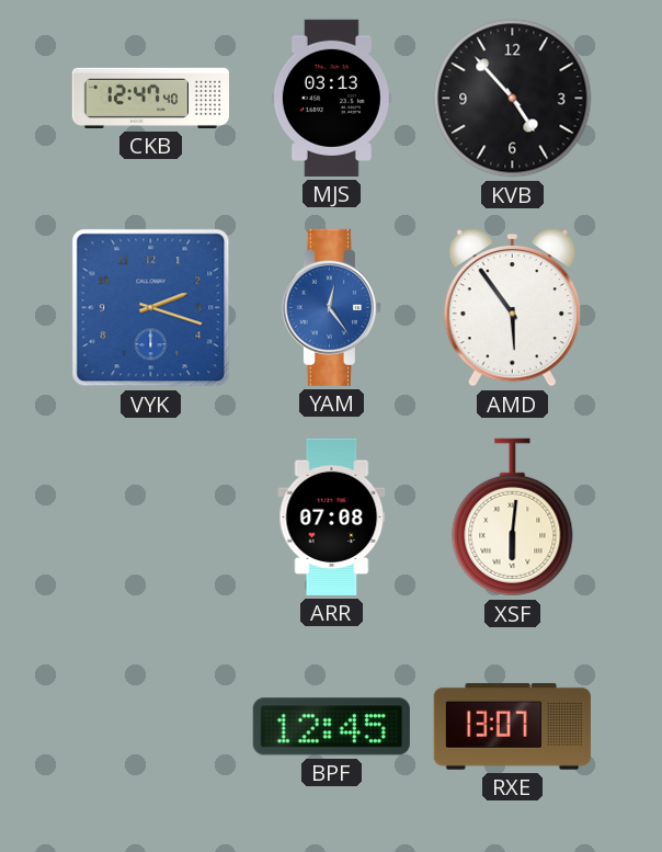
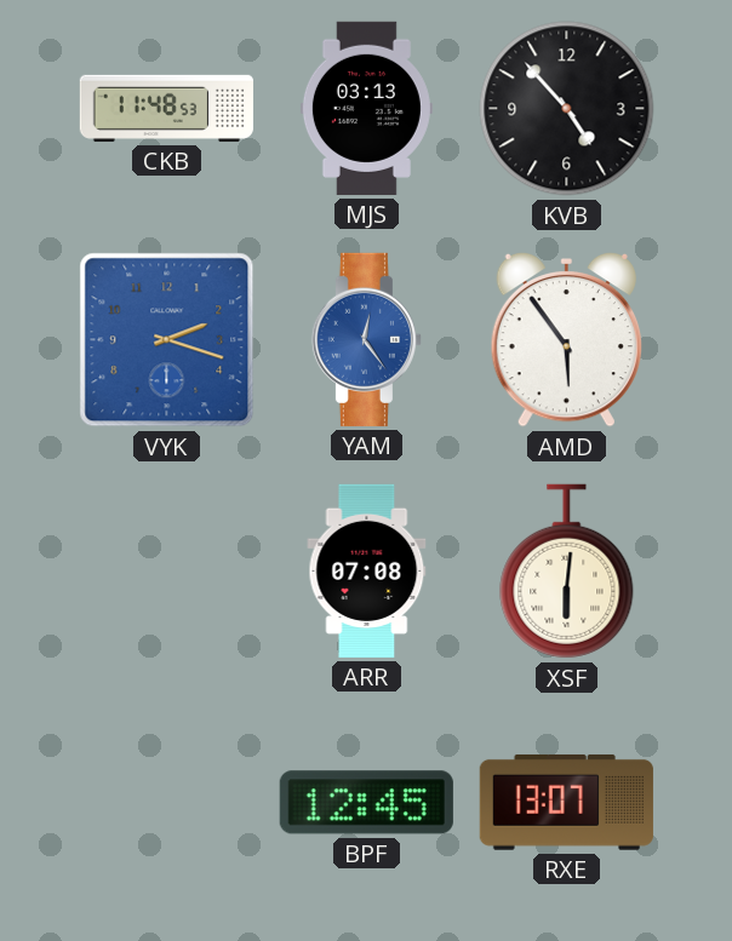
CKB: 12:47 -> 11:48
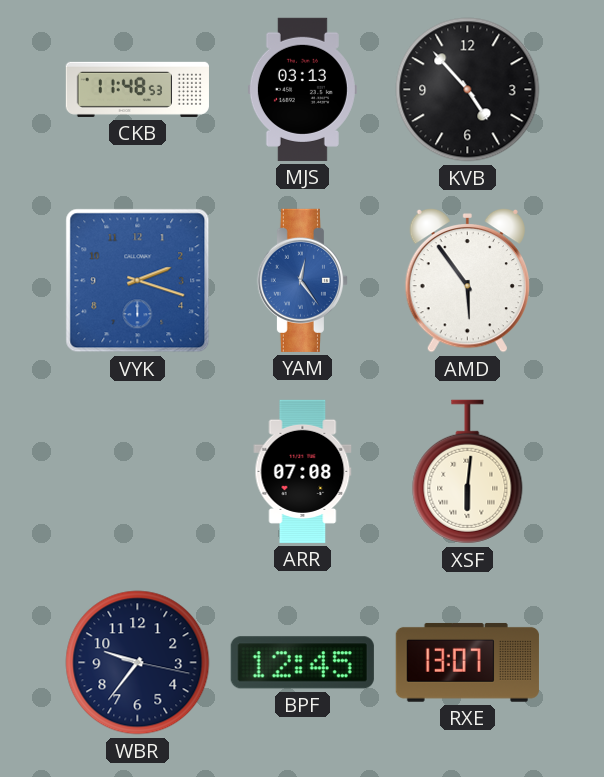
WBR: none -> 9:36
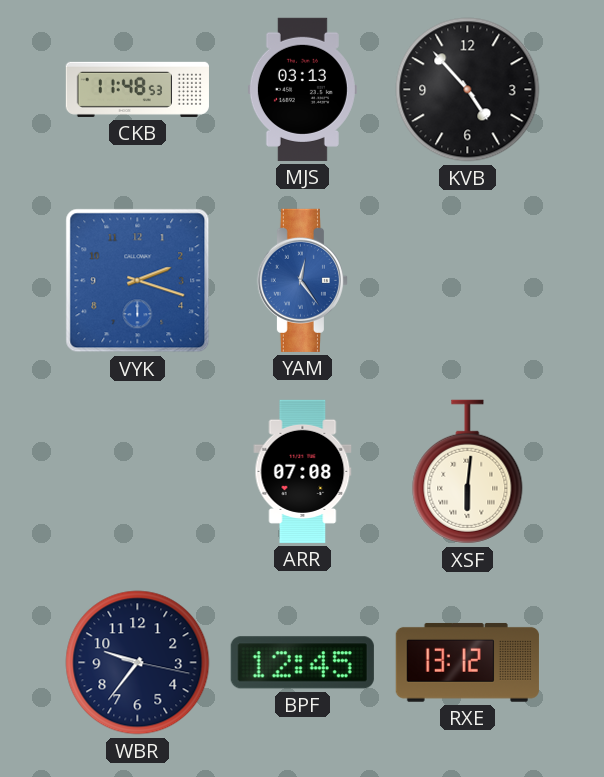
AMD: 5:54 -> none
RXE: 13:07 -> 13:12
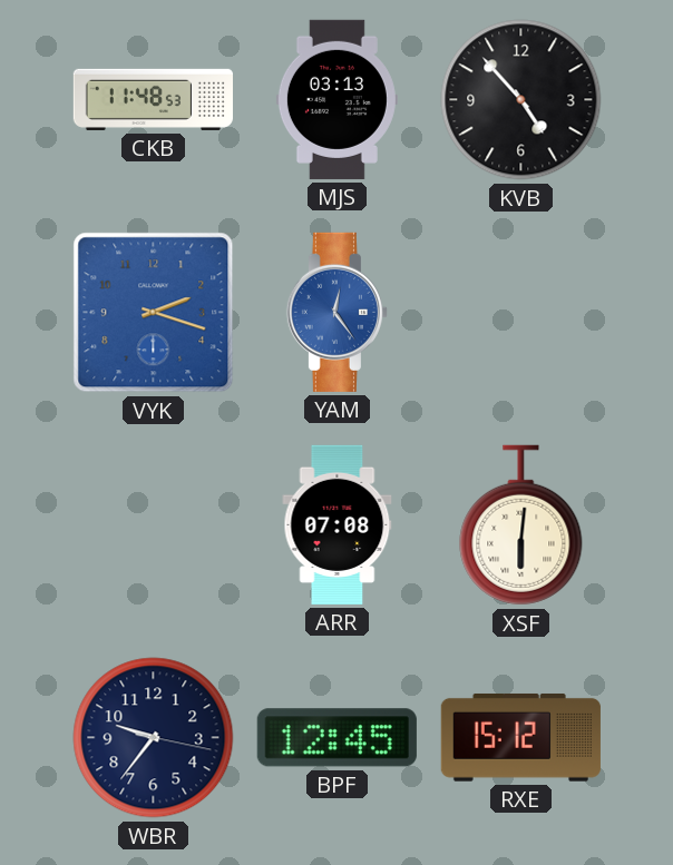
RXE: 13:12 -> 15:12
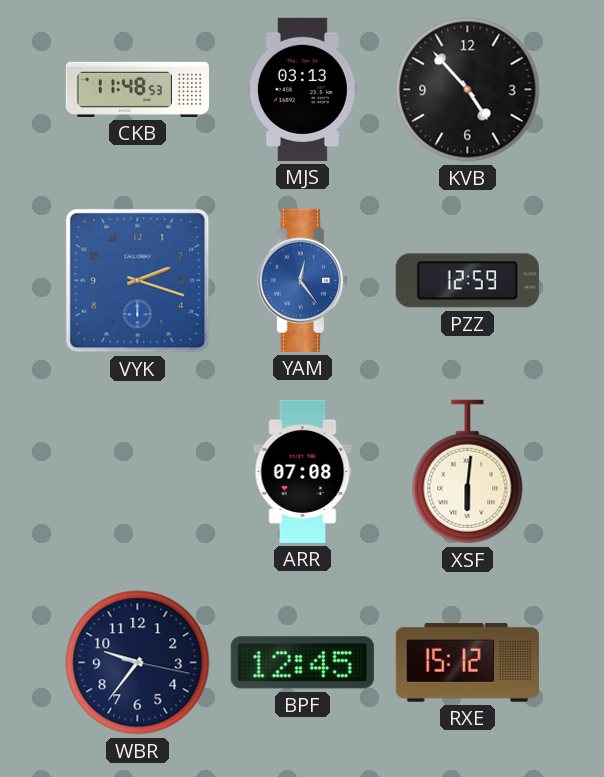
PZZ: none -> 12:59
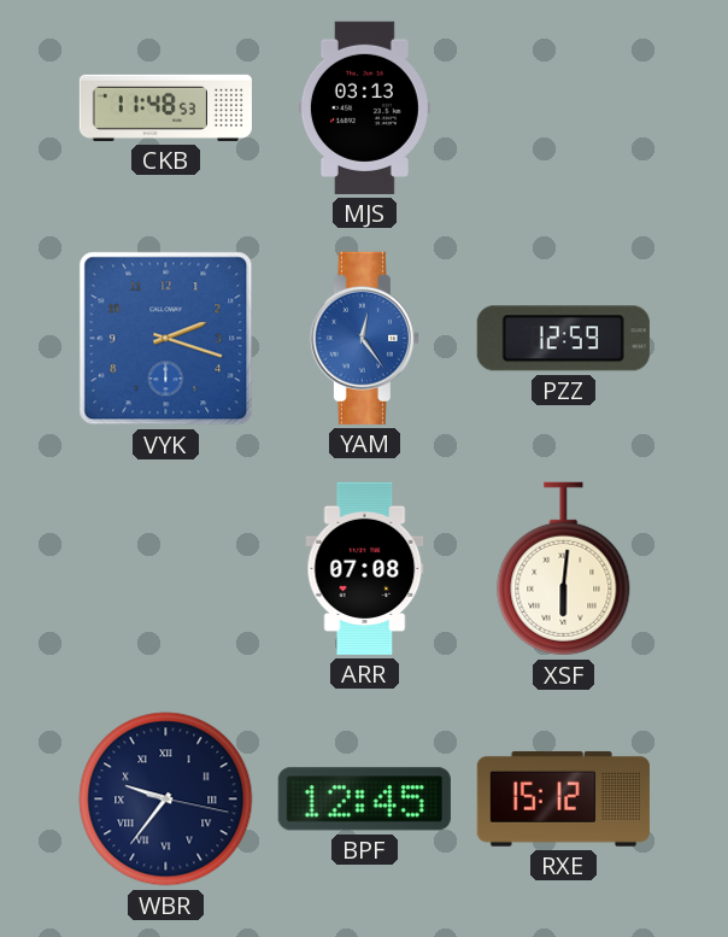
KVB: 4:53 -> none
WBR numerals: Arabic -> Roman
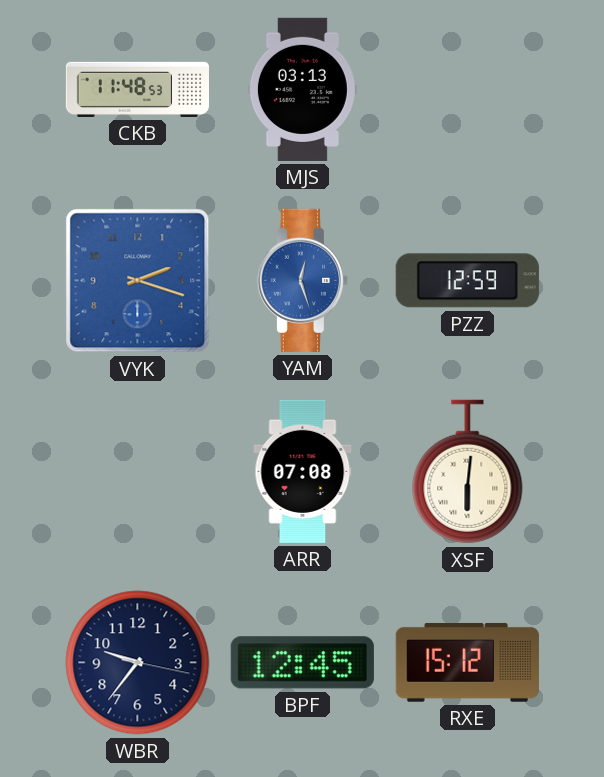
YAM: 12:24 -> 12:27
WBR numerals: Roman -> Arabic
